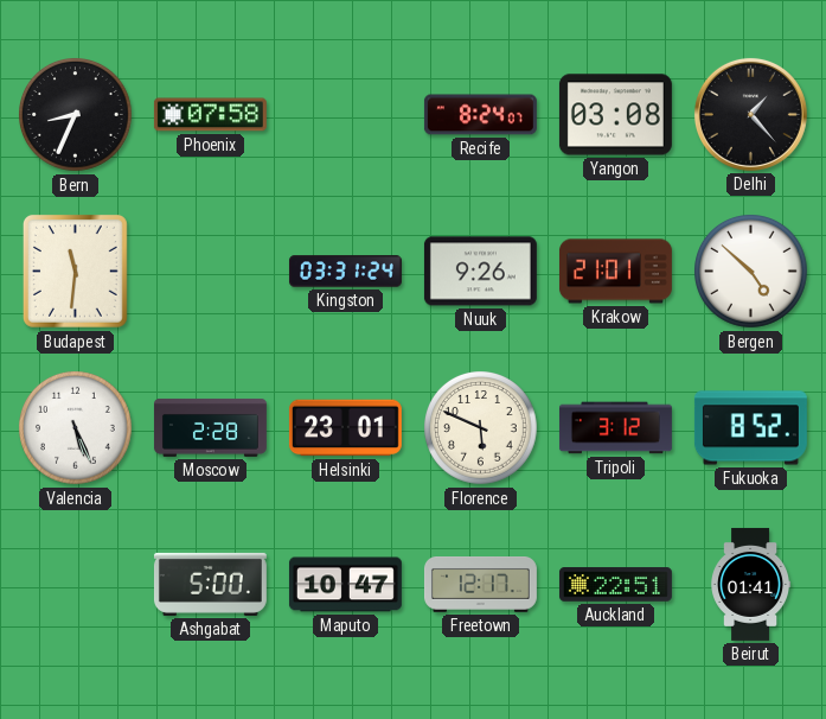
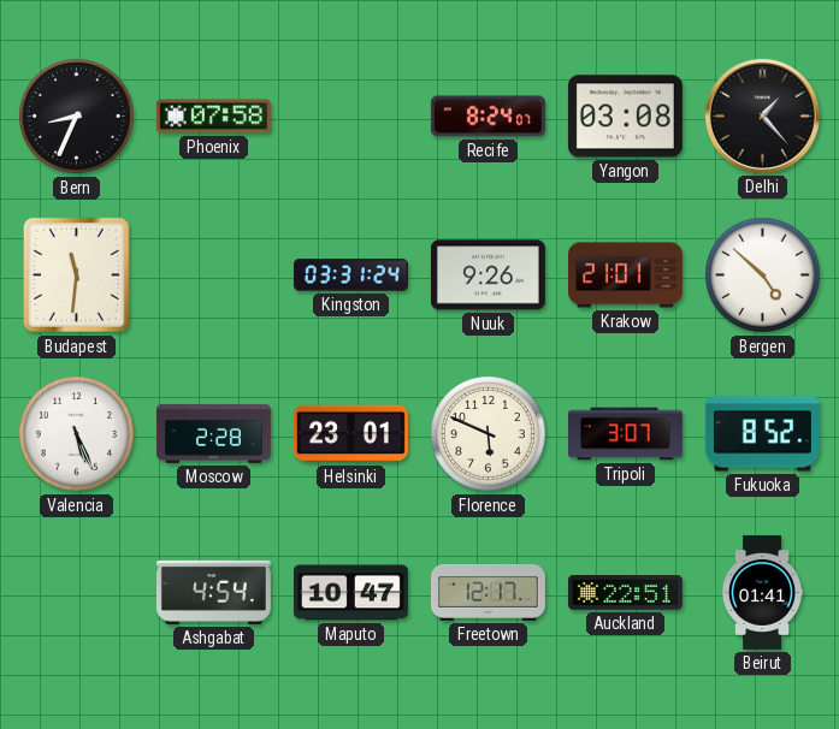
Tripoli: 3:12 -> 3:07
Ashgabat: 5:00 -> 4:54
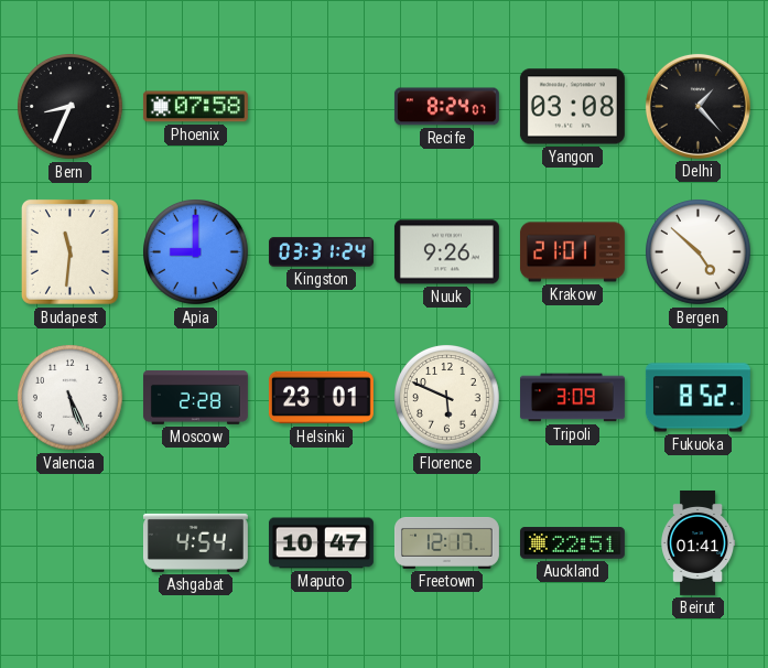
Apia: none -> 9:00
Tripoli: 3:07 -> 3:09
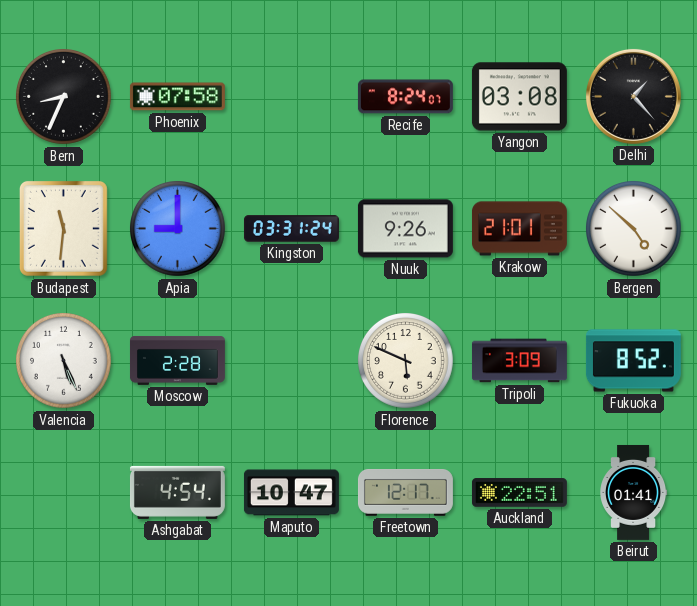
Helsinki: 23:01 -> none
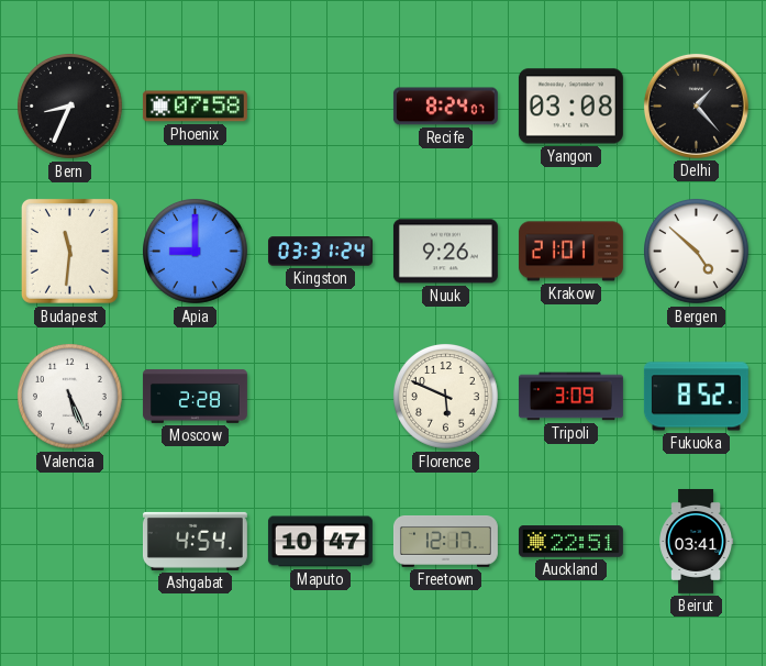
Beirut: 01:41 -> 03:41
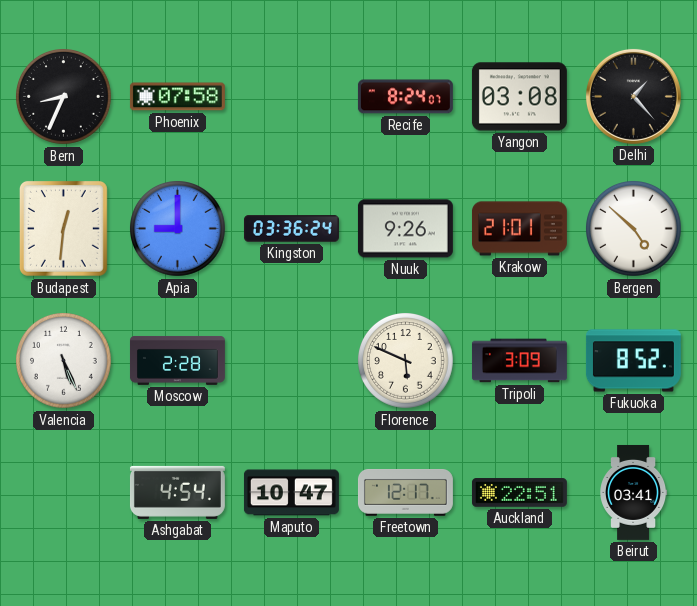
Budapest: 11:31 -> 12:31
Kingston: 03:31 -> 03:36
